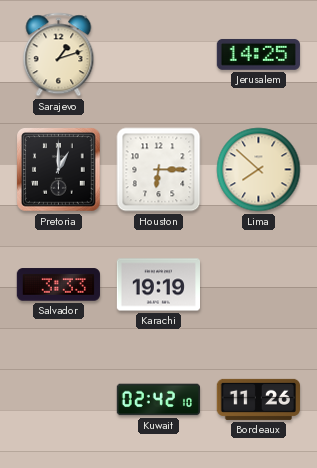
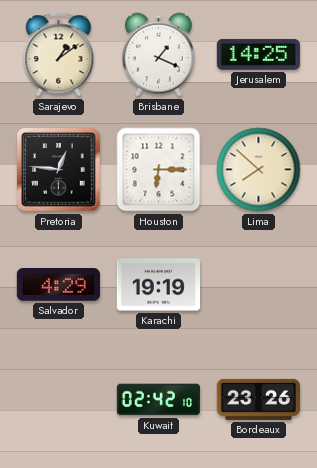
Sarajevo: 1:12 -> 1:09
Brisbane: none -> 1:19
Pretoria: 1:00 -> 12:46
Salvador: 3:33 -> 4:29
Bordeaux: 11:26 -> 23:26
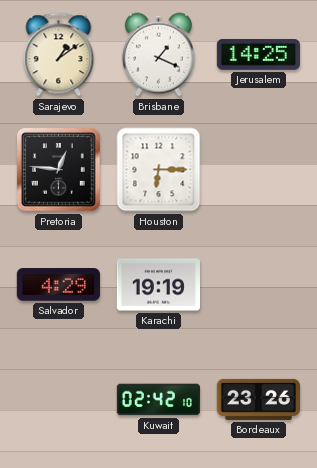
Lima: 7:52 -> none
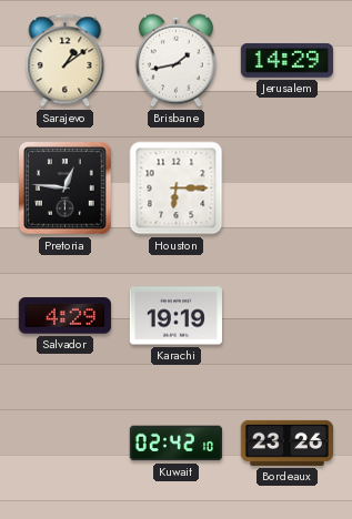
Brisbane: 1:19 -> 1:43
Jerusalem: 14:25 -> 14:29
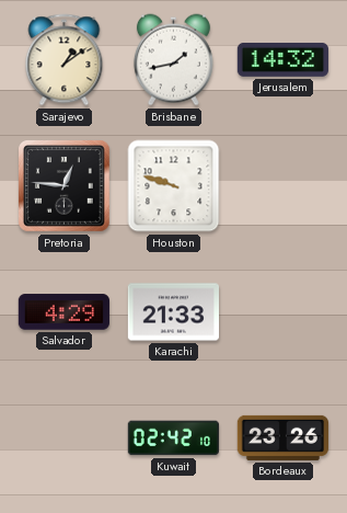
Jerusalem: 14:29 -> 14:32
Houston: 6:15 -> 9:48
Karachi: 19:19 -> 21:33
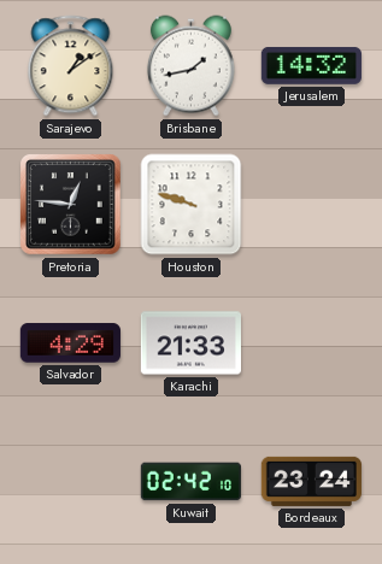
Bordeaux: 23:26 -> 23:24
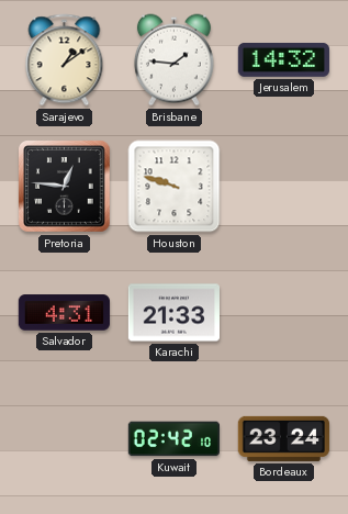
Brisbane: 1:43 -> 1:46
Salvador: 4:29 -> 4:31
